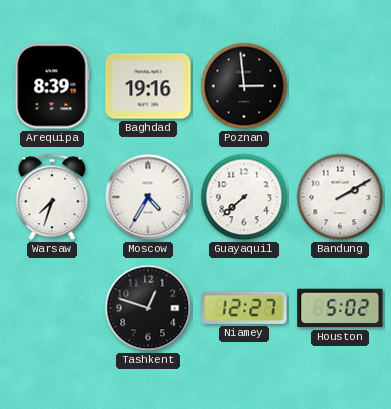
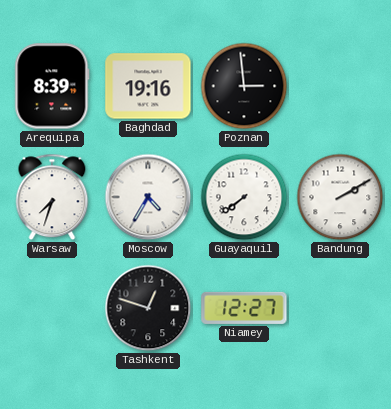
Guayaquil: 7:38 -> 7:39
Houston: 5:02 -> none
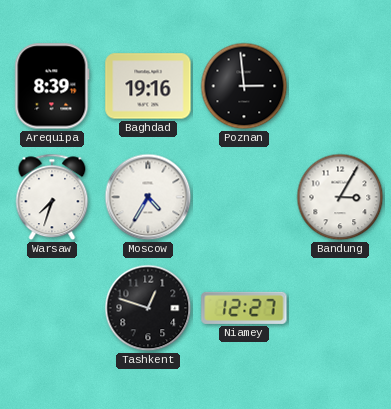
Guayaquil: 7:39 -> none
Bandung: 2:10 -> 3:05
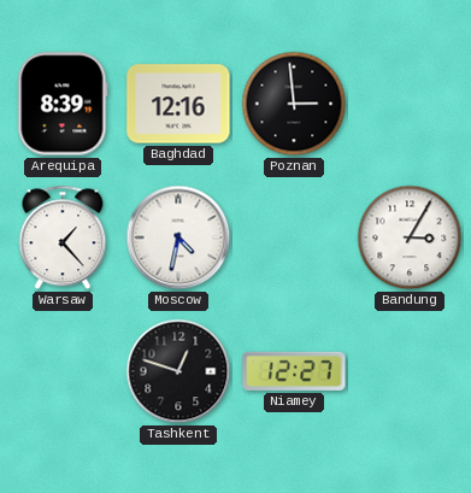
Baghdad: 19:16 -> 12:16
Warsaw: 7:33 -> 1:23
Moscow: 4:35 -> 4:32
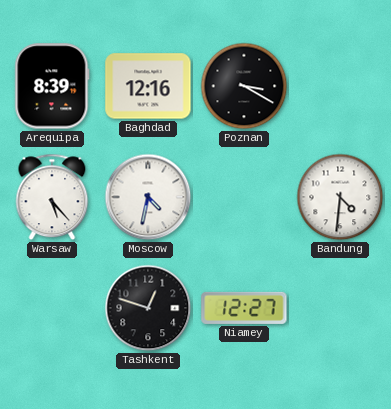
Poznan: 2:59 -> 3:20
Warsaw: 1:23 -> 5:23
Bandung: 3:05 -> 4:31
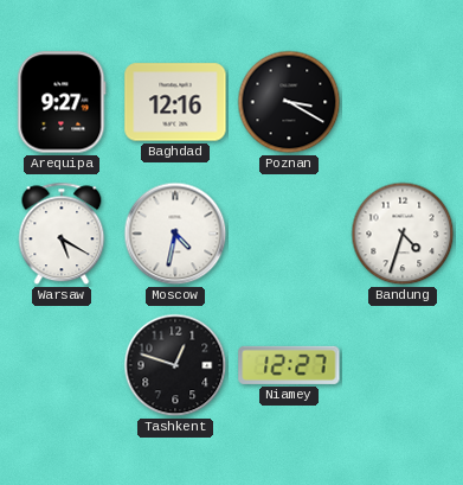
Arequipa: 8:39 -> 9:27
Warsaw: 5:23 -> 5:20
Bandung: 4:31 -> 4:33
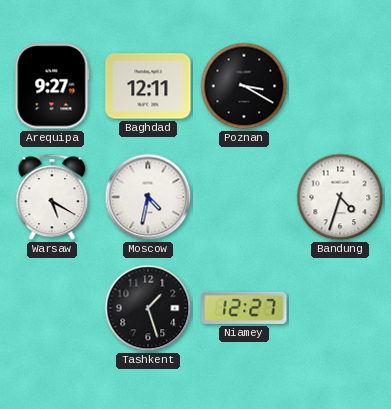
Baghdad: 12:16 -> 12:11
Tashkent: 12:48 -> 1:27
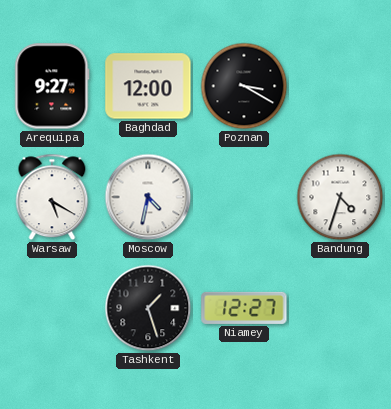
Baghdad: 12:11 -> 12:00
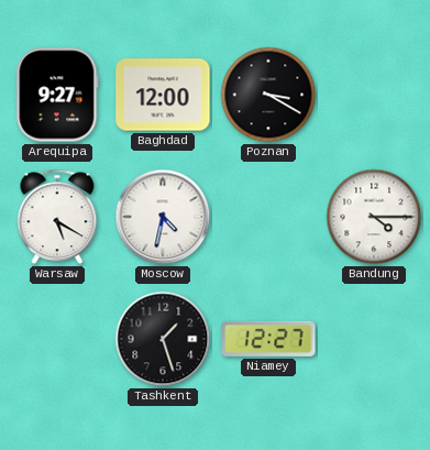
Bandung: 4:33 -> 4:15
